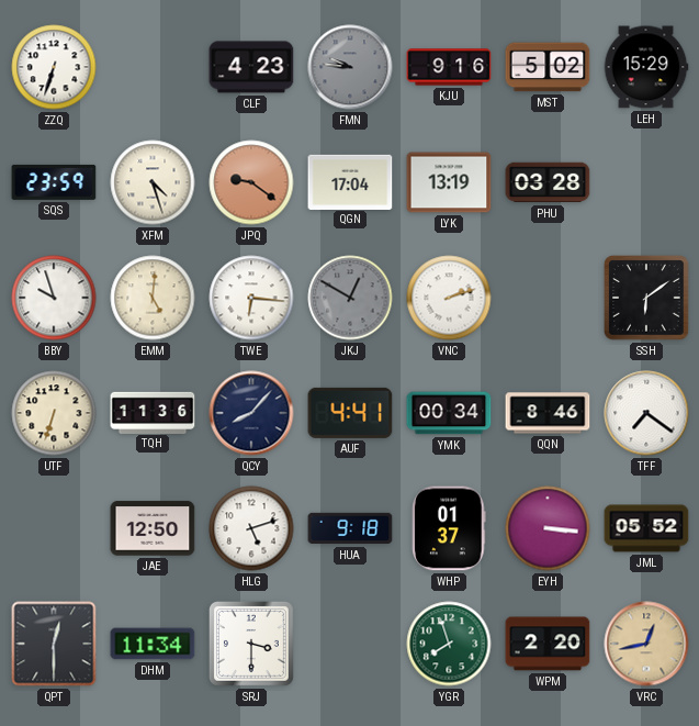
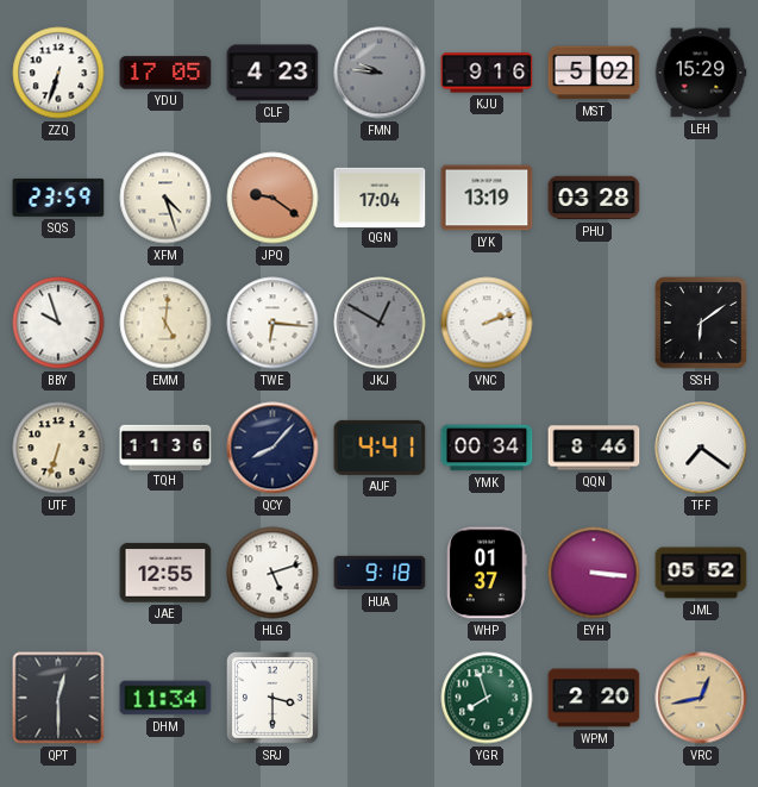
YDU: none -> 17:05
JAE: 12:50 -> 12:55
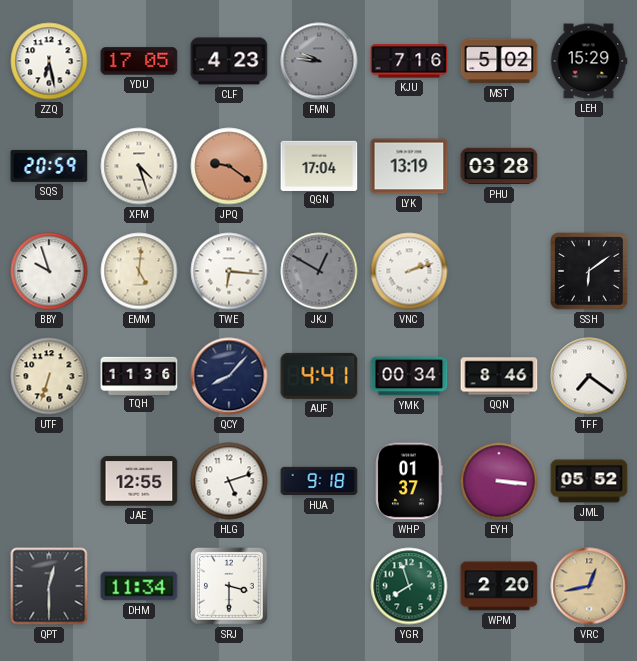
ZZQ: 6:33 -> 6:28
KJU: 9:16 -> 7:16
SQS: 23:59 -> 20:59
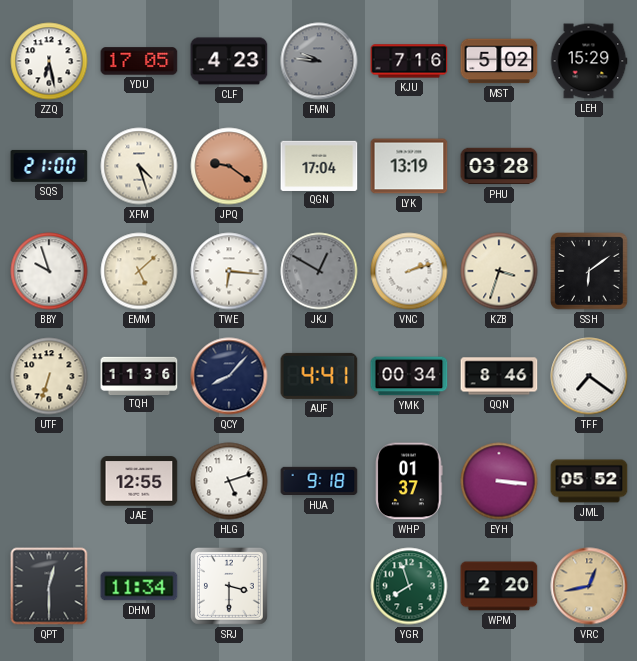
SQS: 20:59 -> 21:00
EMM: 5:01 -> 5:08
KZB: none -> 3:33
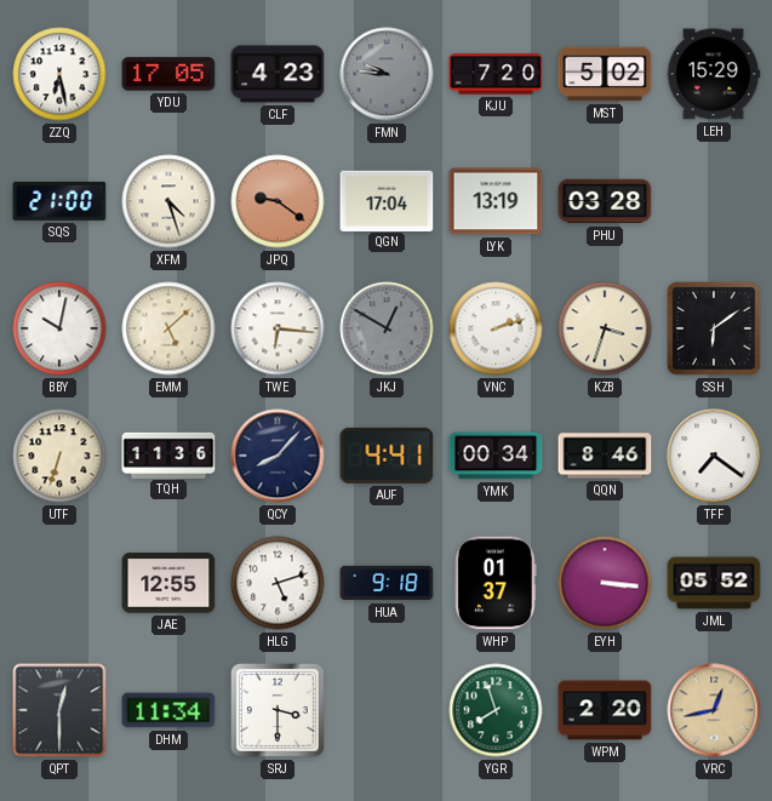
KJU: 7:16 -> 7:20
BBY: 9:57 -> 10:02
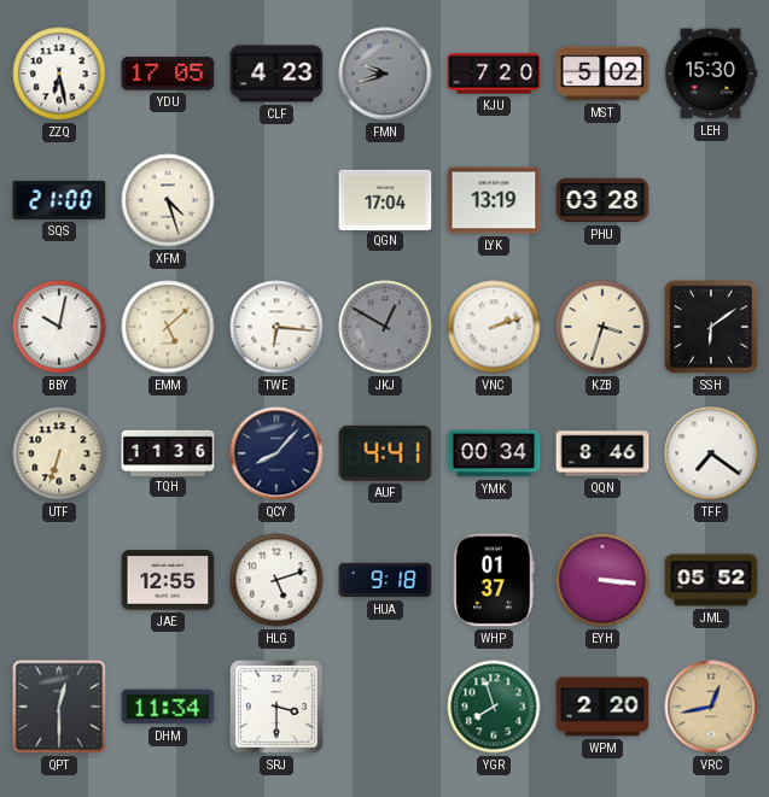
FMN: 9:46 -> 9:42
LEH: 15:29 -> 15:30
JPQ: 9:21 -> none
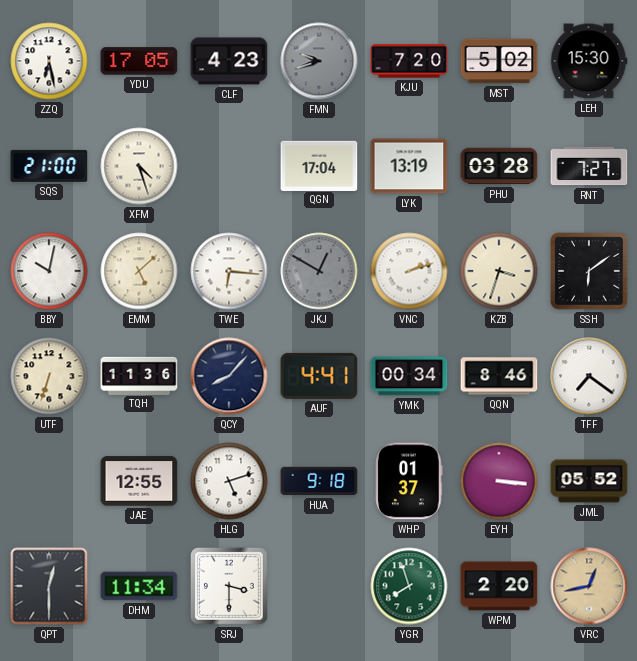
RNT: none -> 7:27
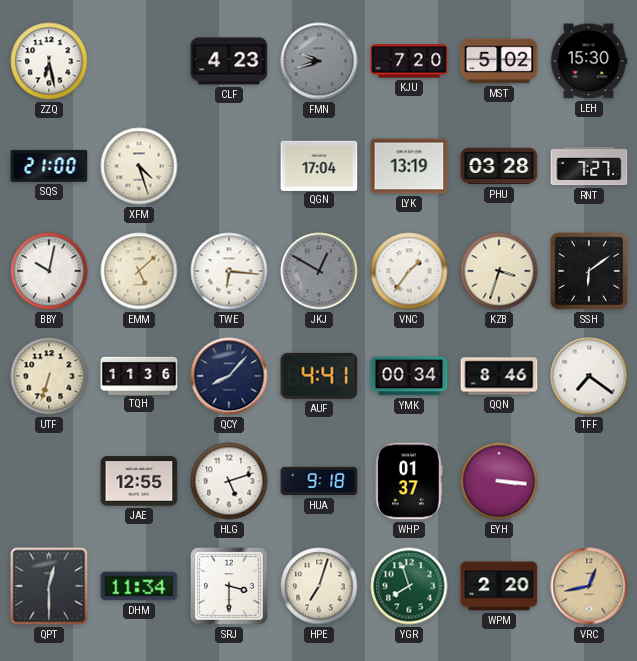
YDU: 17:05 -> none
VNC: 2:12 -> 1:36
JML: 05:52 -> none
HPE: none -> 7:03
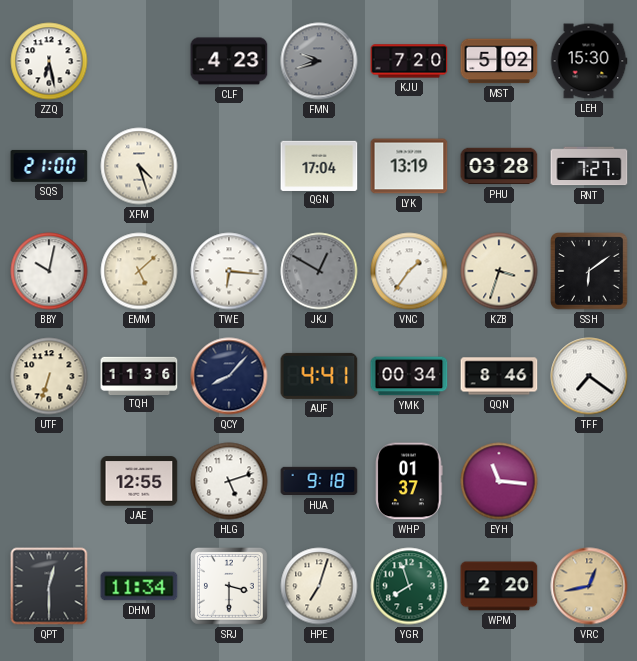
EYH: 3:16 -> 11:16
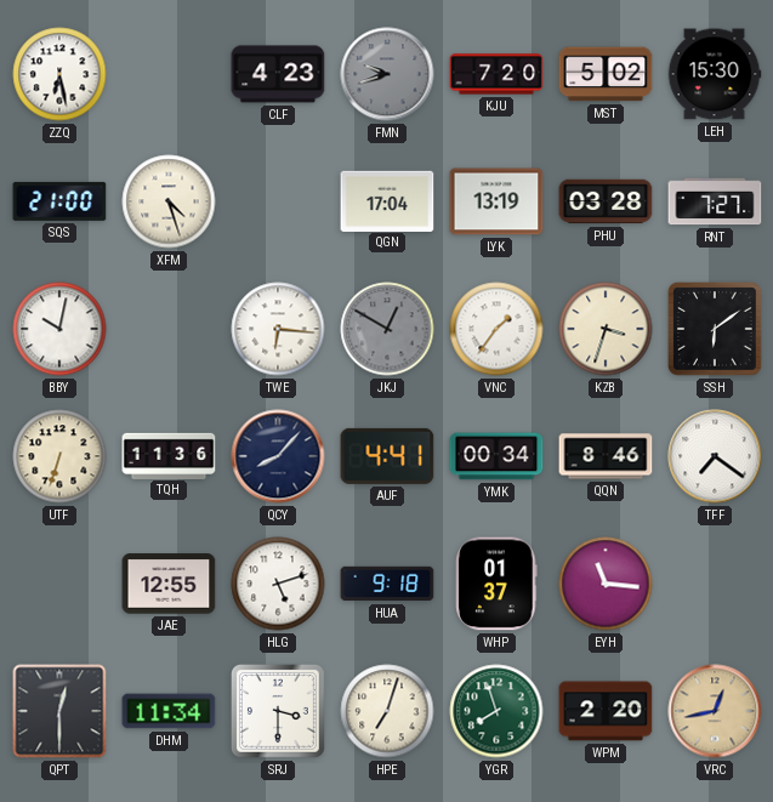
EMM: 5:08 -> none
